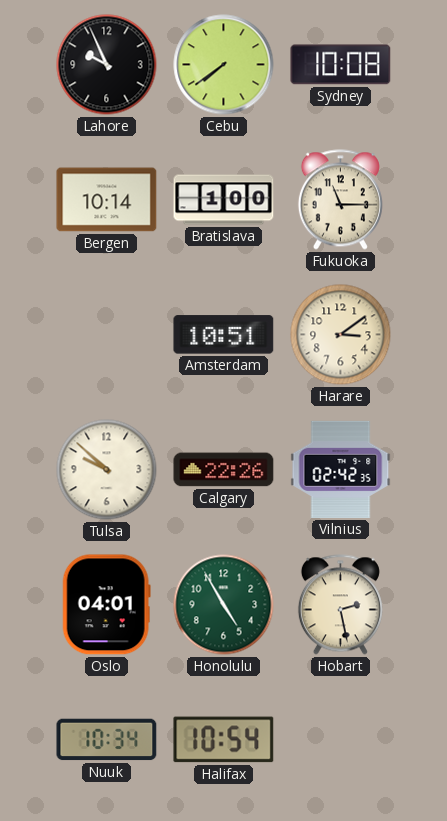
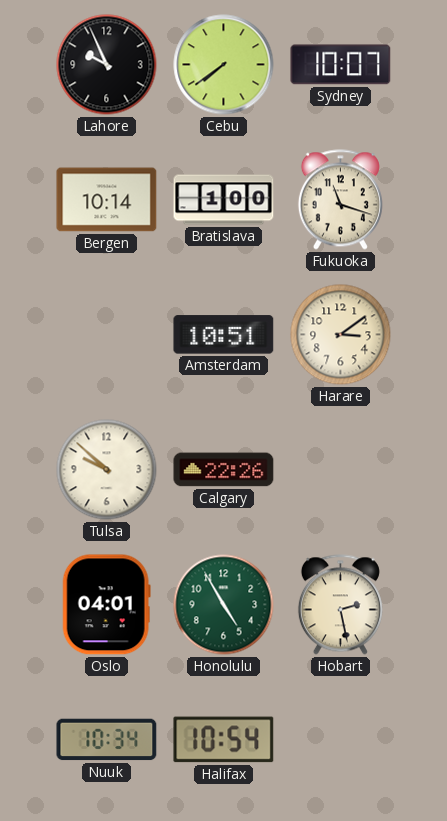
Sydney: 10:08 -> 10:07
Fukuoka: 11:15 -> 11:18
Vilnius: 02:42 -> none
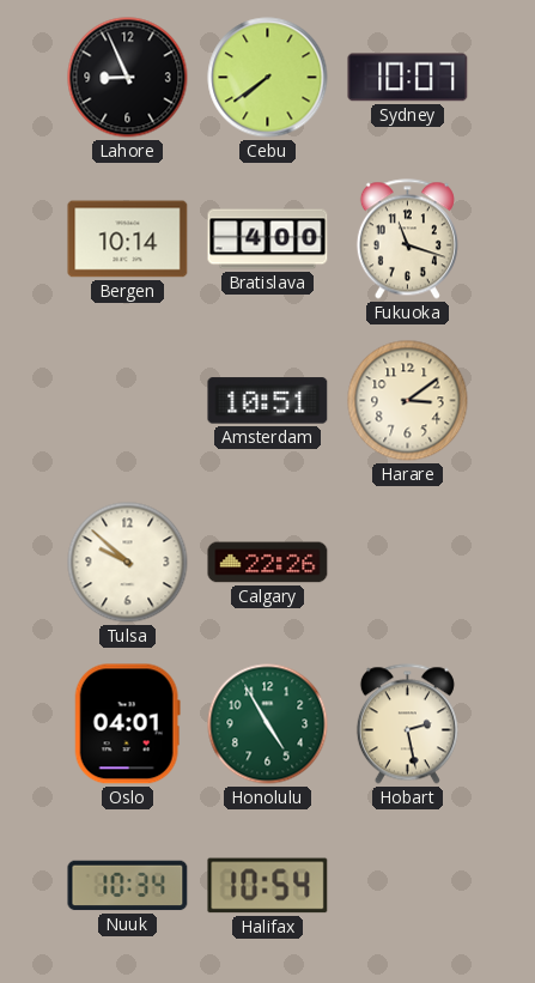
Lahore: 9:56 -> 8:56
Bratislava: 1:00 -> 4:00
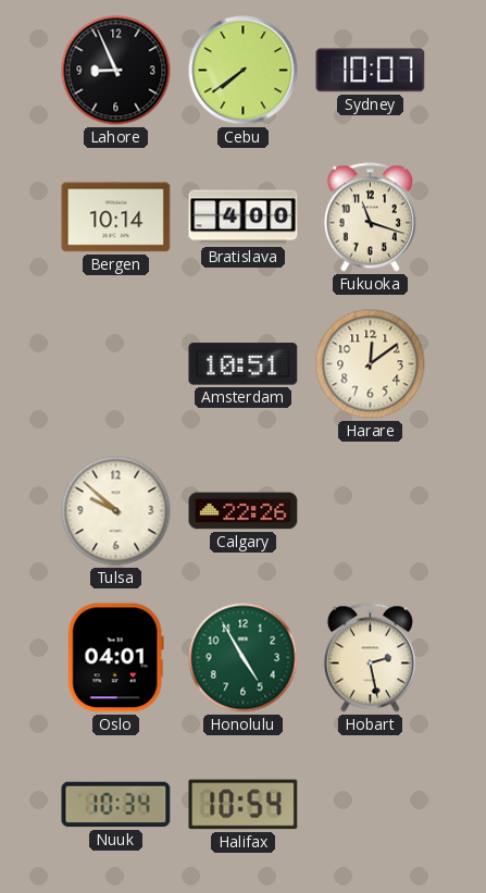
Harare: 3:09 -> 12:09
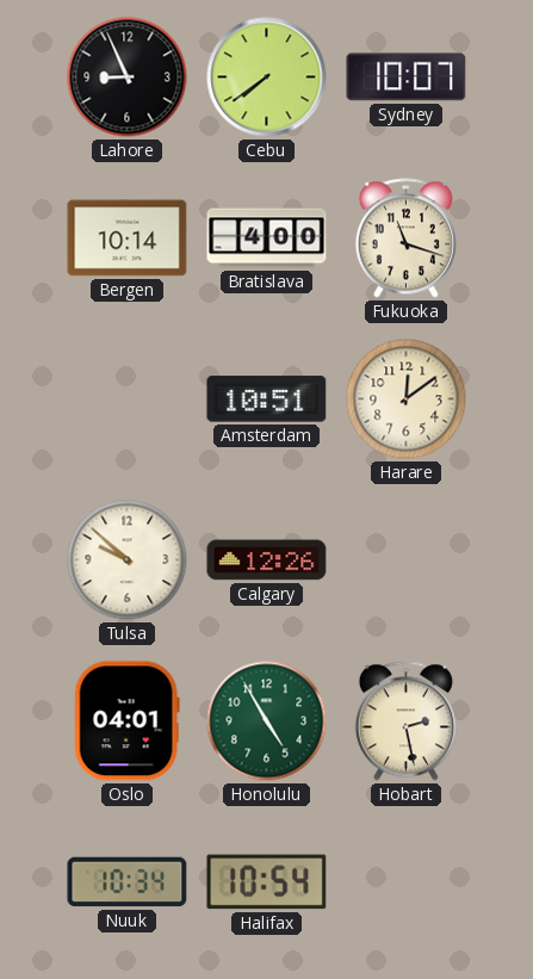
Calgary: 22:26 -> 12:26
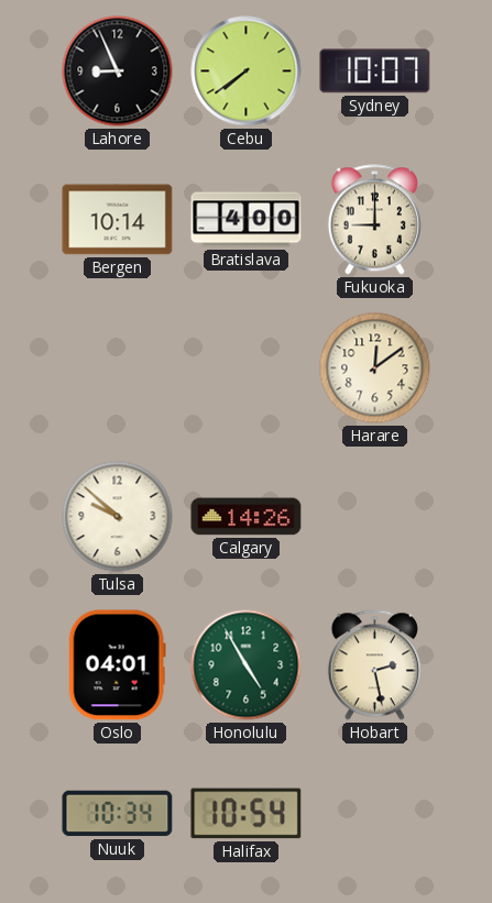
Fukuoka: 11:18 -> 9:00
Amsterdam: 10:51 -> none
Calgary: 12:26 -> 14:26
